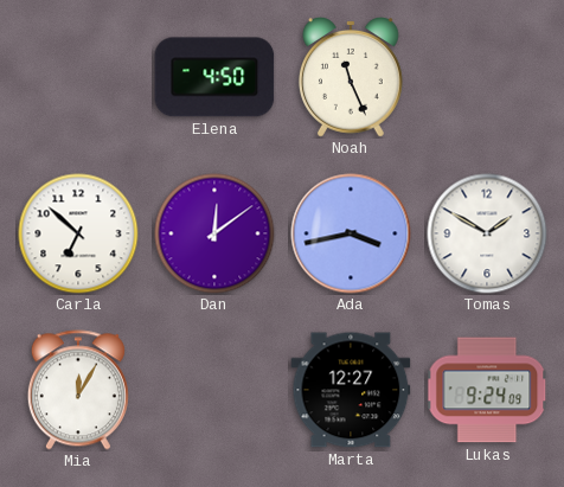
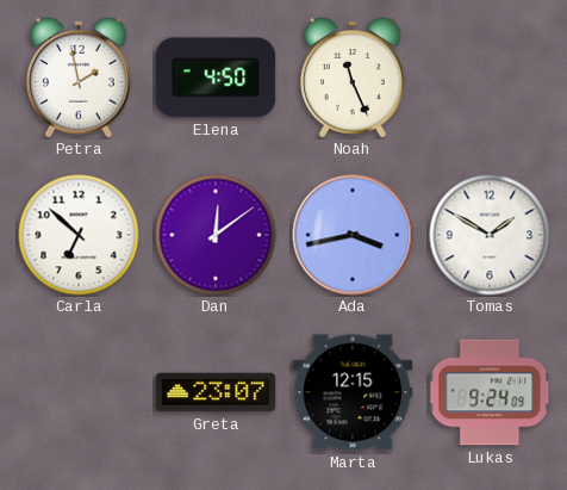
Petra: none -> 1:58
Mia: 12:05 -> none
Greta: none -> 23:07
Marta: 12:27 -> 12:15
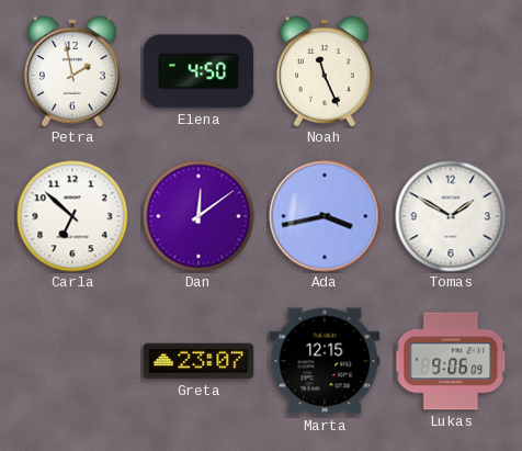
Lukas: 9:24 -> 9:06
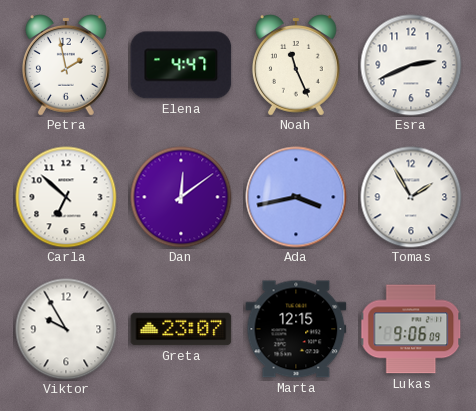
Elena: 4:50 -> 4:47
Esra: none -> 2:41
Tomas: 1:50 -> 1:55
Viktor: none -> 9:55
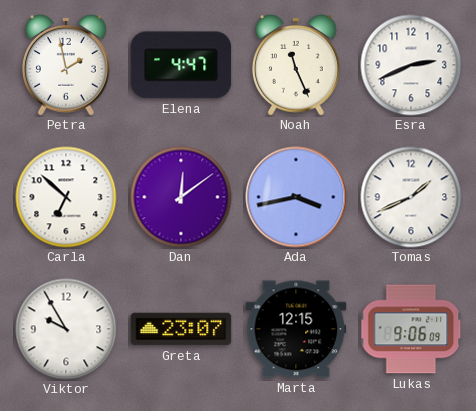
Tomas: 1:55 -> 1:41
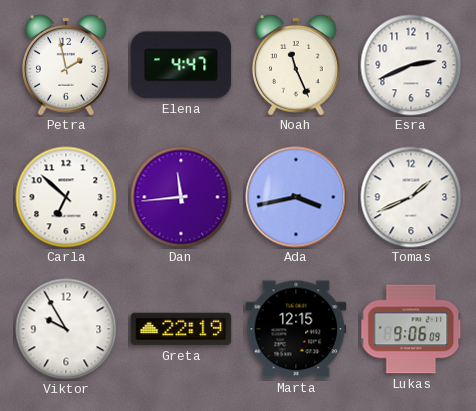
Dan: 12:09 -> 11:44
Greta: 23:07 -> 22:19
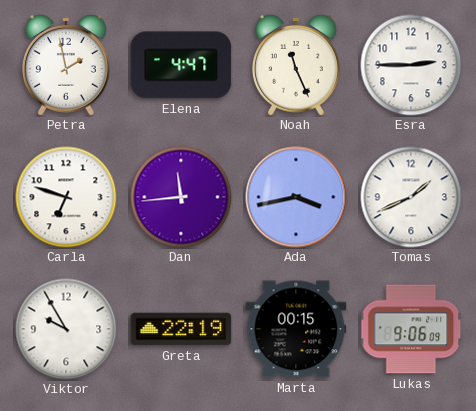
Esra: 2:41 -> 2:45
Carla: 6:52 -> 6:48
Marta: 12:15 -> 00:15
